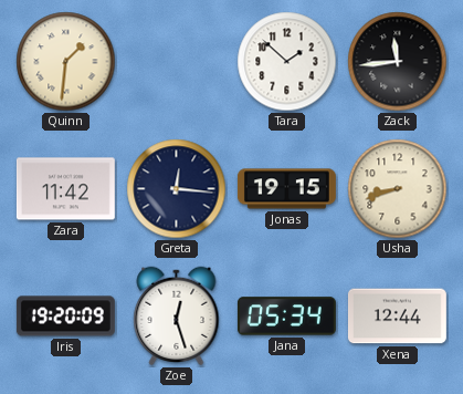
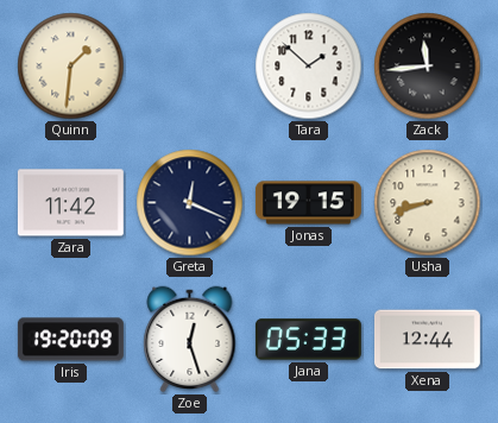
Greta: 12:16 -> 12:19
Jana: 05:34 -> 05:33
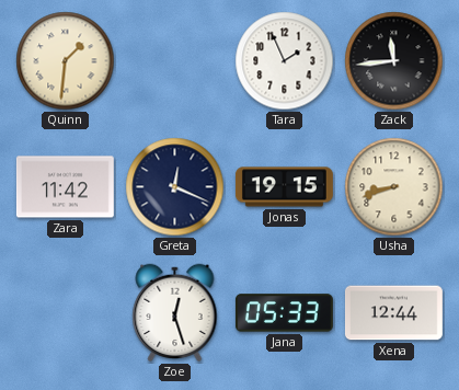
Tara: 1:52 -> 1:56
Iris: 19:20 -> none
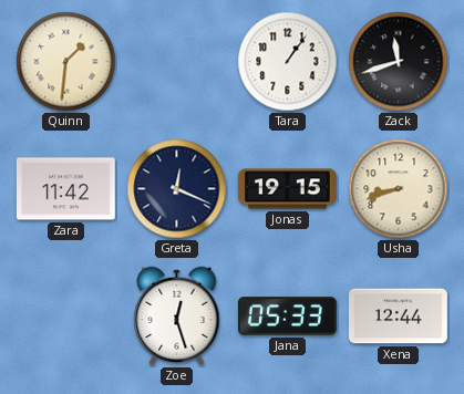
Tara: 1:56 -> 1:06
Zack: 11:44 -> 11:42
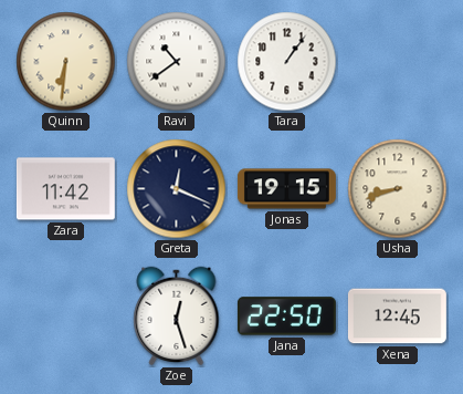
Quinn: 1:31 -> 6:31
Ravi: none -> 10:39
Zack: 11:42 -> none
Jana: 05:33 -> 22:50
Xena: 12:44 -> 12:45
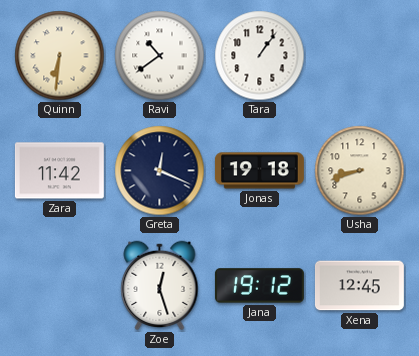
Jonas: 19:15 -> 19:18
Jana: 22:50 -> 19:12
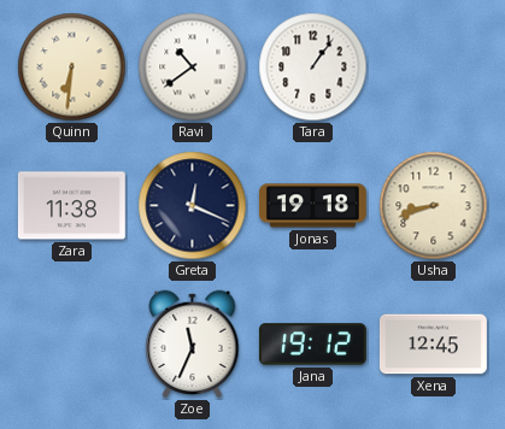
Zara: 11:42 -> 11:38
Zoe: 12:27 -> 11:34
